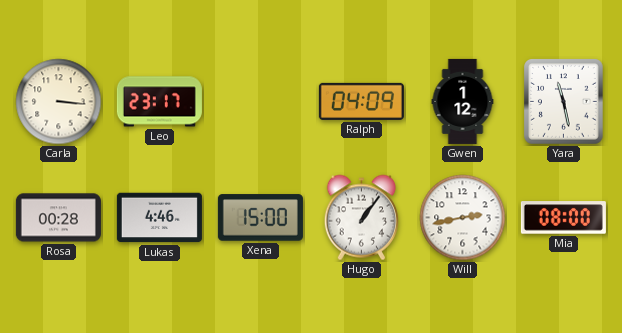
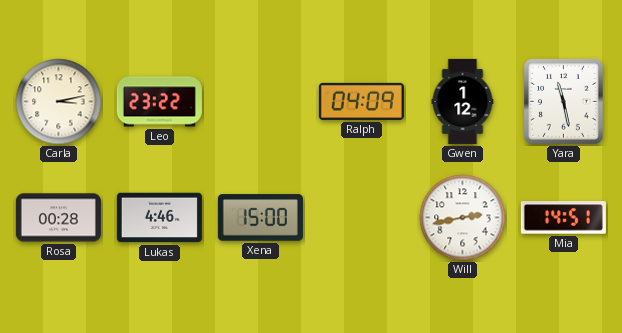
Carla: 3:16 -> 3:13
Leo: 23:17 -> 23:22
Hugo: 1:06 -> none
Mia: 08:00 -> 14:51
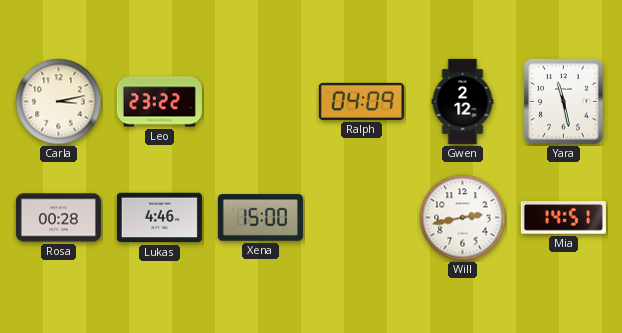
Gwen: 1:12 -> 2:12
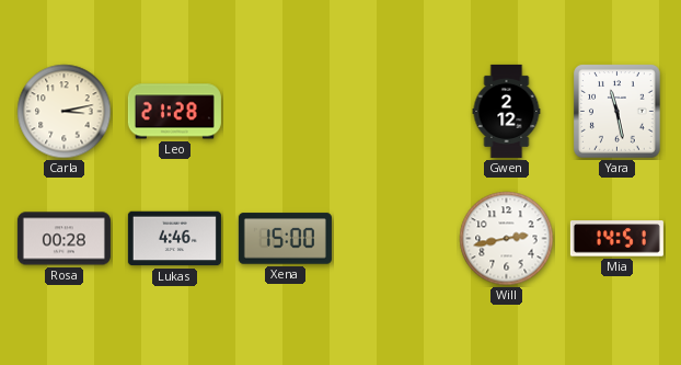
Leo: 23:22 -> 21:28
Ralph: 04:09 -> none
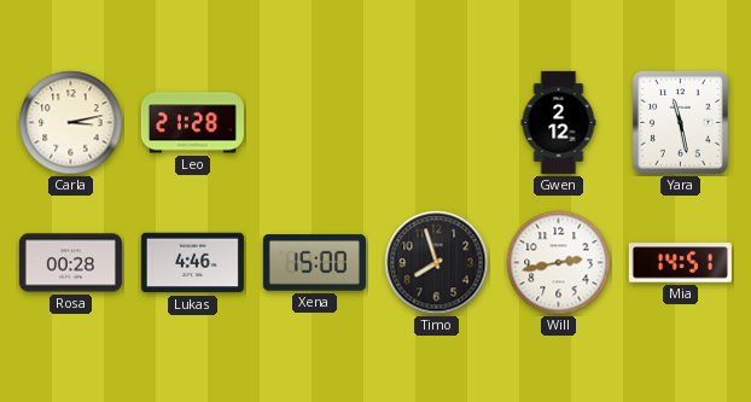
Timo: none -> 7:57
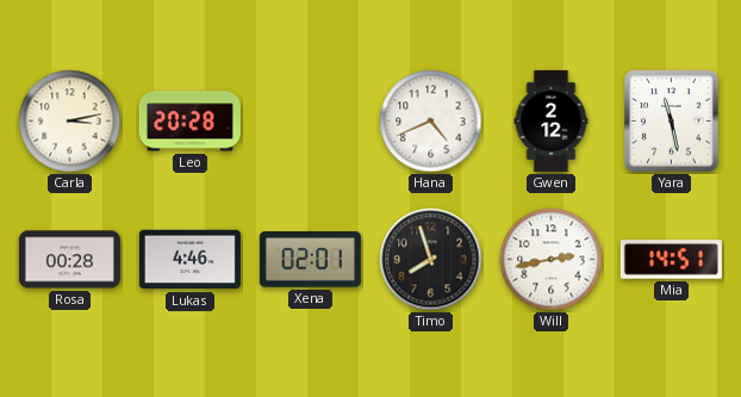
Leo: 21:28 -> 20:28
Hana: none -> 4:41
Xena: 15:00 -> 02:01
